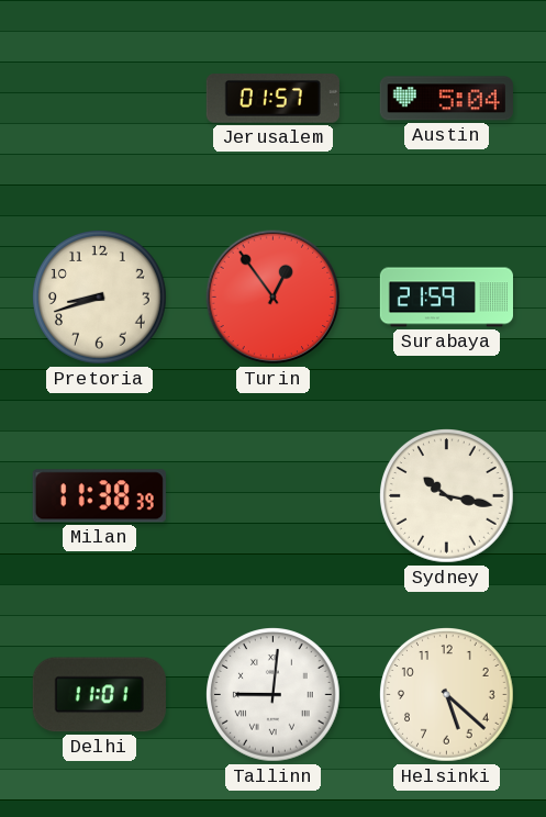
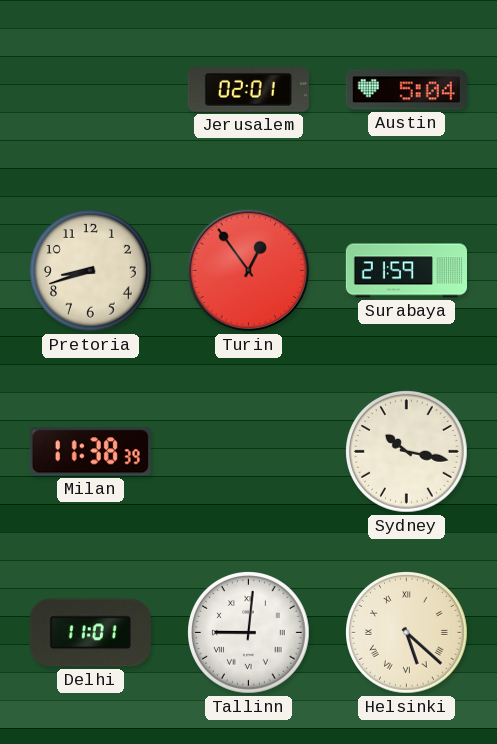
Jerusalem: 01:57 -> 02:01
Helsinki numerals: Arabic -> Roman
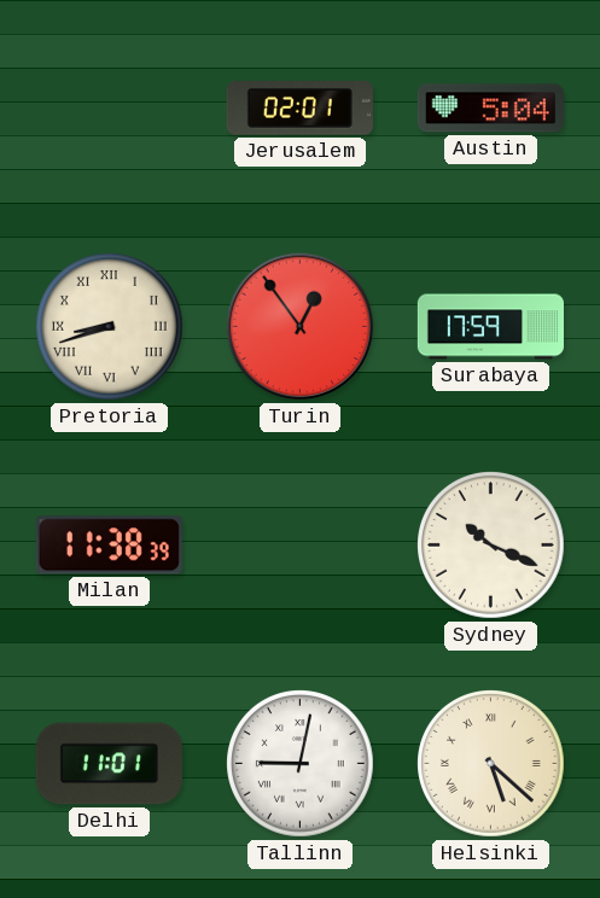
Pretoria numerals: Arabic -> Roman
Surabaya: 21:59 -> 17:59
Sydney: 10:17 -> 10:19
Tallinn: 9:01 -> 9:02
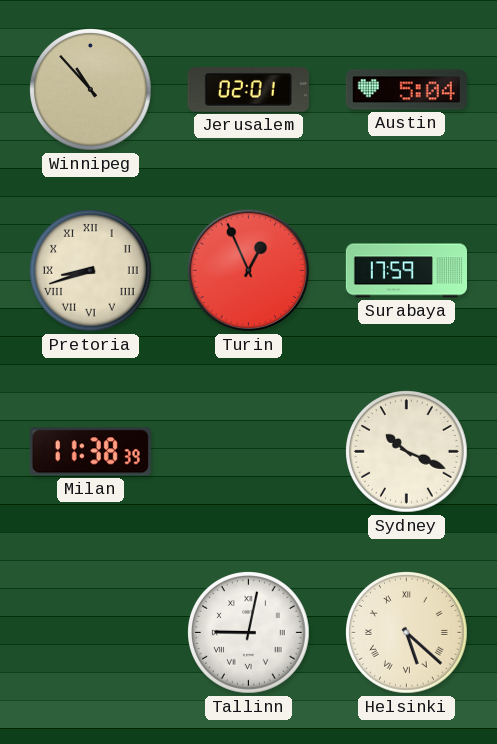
Winnipeg: none -> 10:53
Turin: 12:54 -> 12:56
Delhi: 11:01 -> none
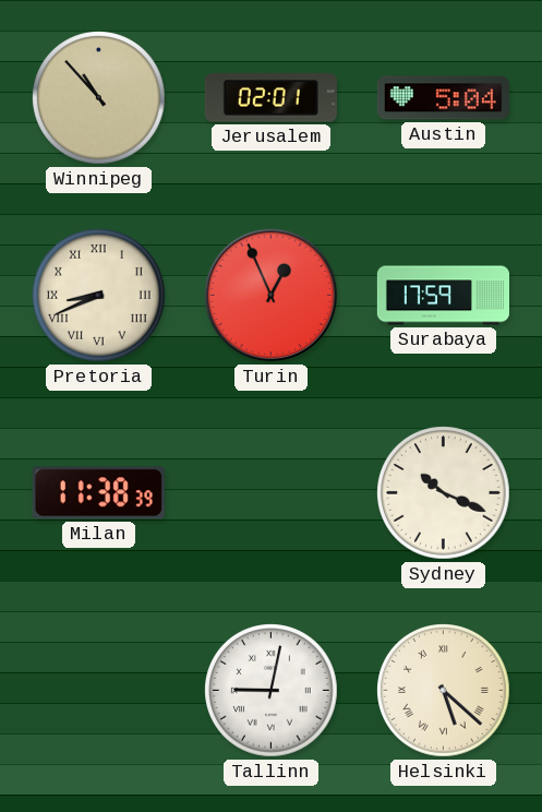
Pretoria: 8:42 -> 8:41
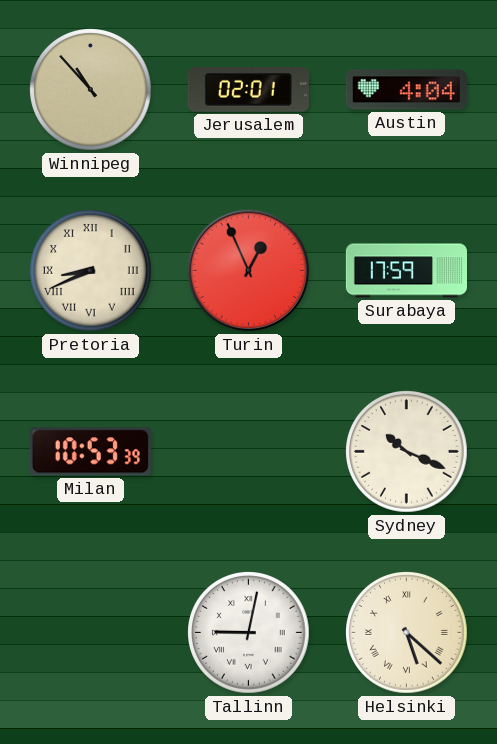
Austin: 5:04 -> 4:04
Milan: 11:38 -> 10:53
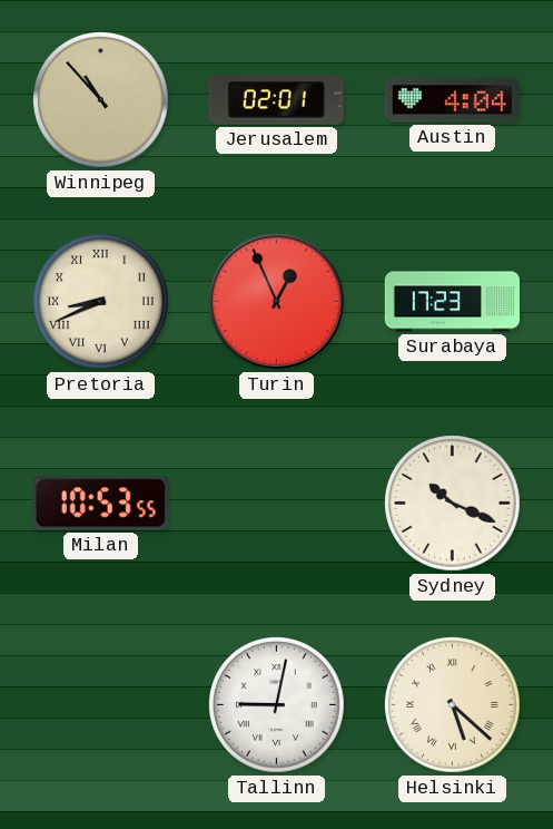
Surabaya: 17:59 -> 17:23
Milan: 10:53:39 -> 10:53:55
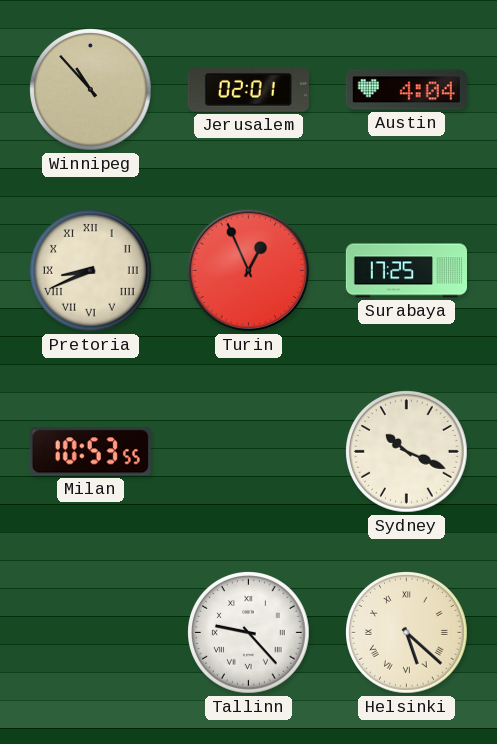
Surabaya: 17:23 -> 17:25
Tallinn: 9:02 -> 9:23
